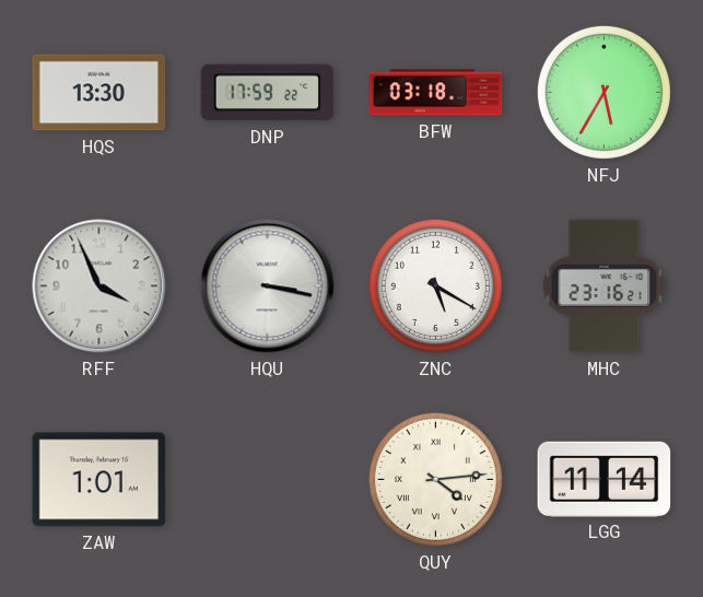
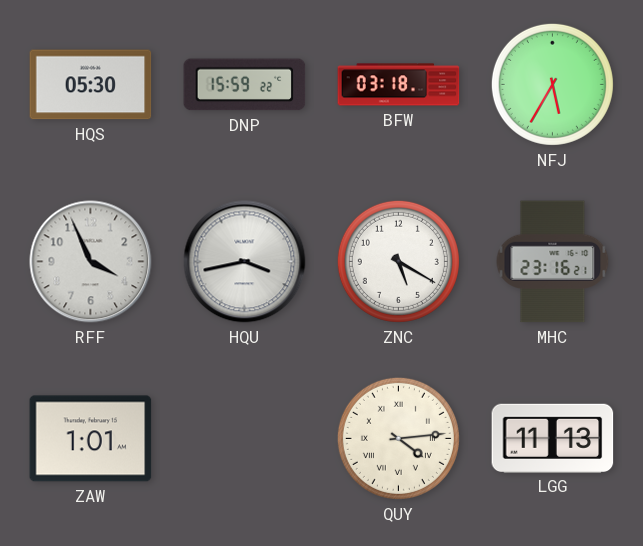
HQS: 13:30 -> 05:30
DNP: 17:59 -> 15:59
HQU: 3:17 -> 3:43
LGG: 11:14 -> 11:13
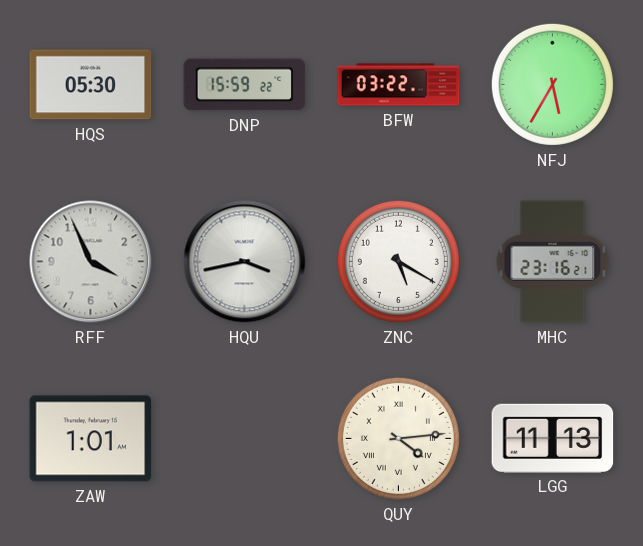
BFW: 03:18 -> 03:22
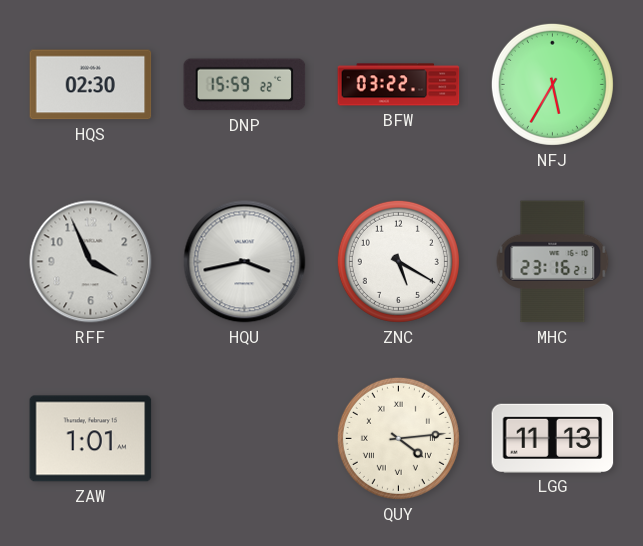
HQS: 05:30 -> 02:30
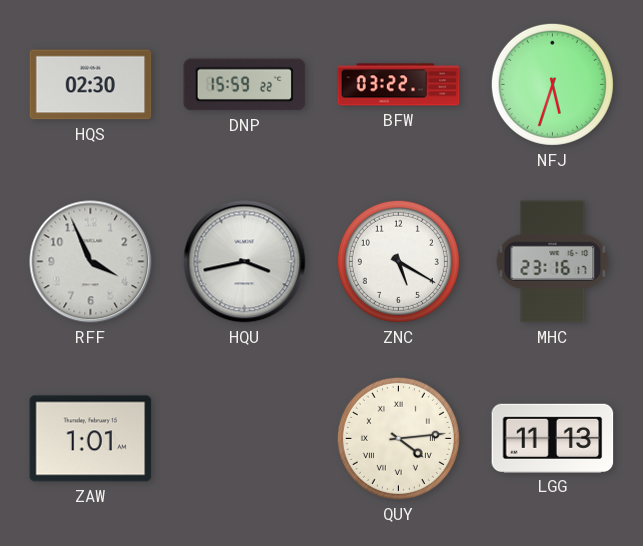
NFJ: 5:35 -> 5:33
MHC: 23:16:21 -> 23:16:17
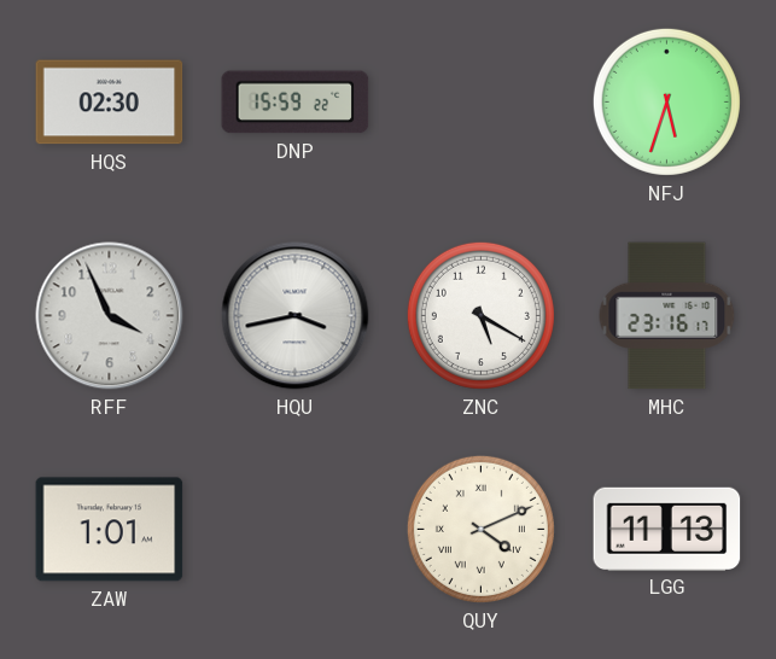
BFW: 03:22 -> none
QUY: 4:14 -> 4:11
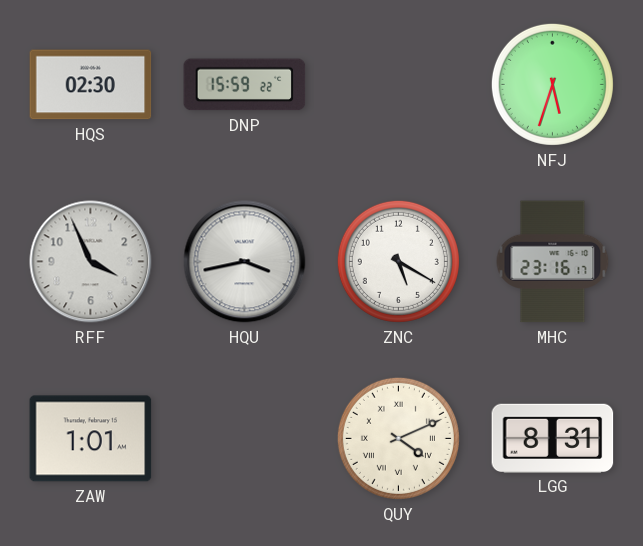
LGG: 11:13 -> 8:31
